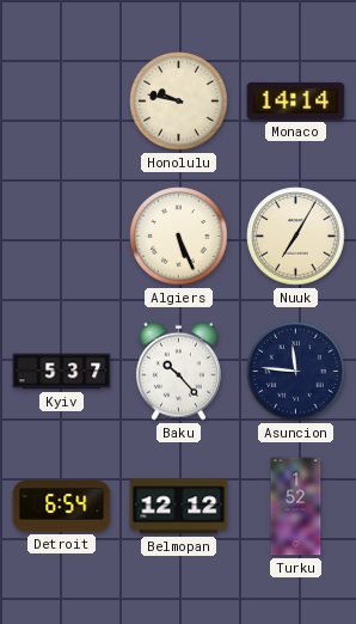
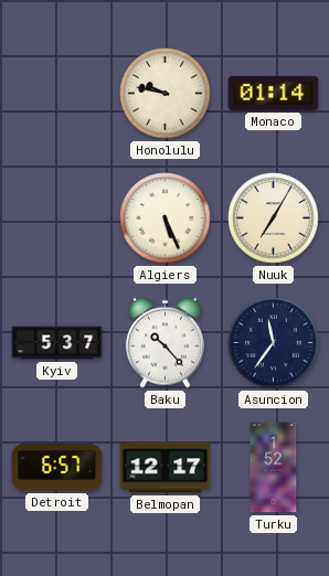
Monaco: 14:14 -> 01:14
Asuncion: 11:46 -> 11:36
Detroit: 6:54 -> 6:57
Belmopan: 12:12 -> 12:17
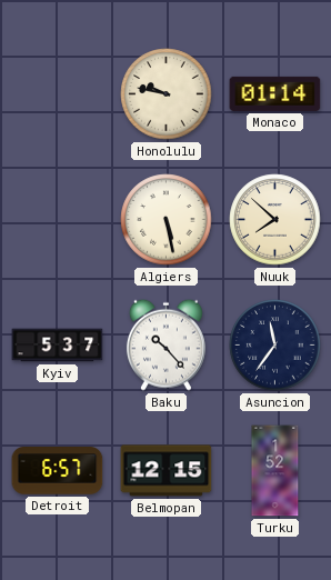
Algiers: 5:26 -> 5:28
Nuuk: 7:05 -> 7:52
Belmopan: 12:17 -> 12:15
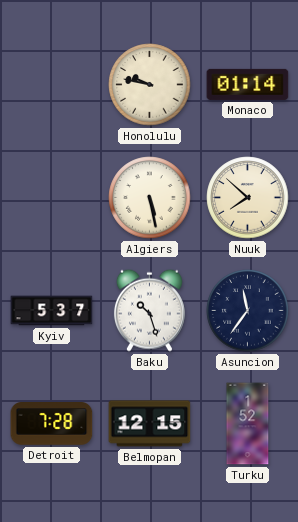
Baku: 10:23 -> 10:27
Detroit: 6:57 -> 7:28
